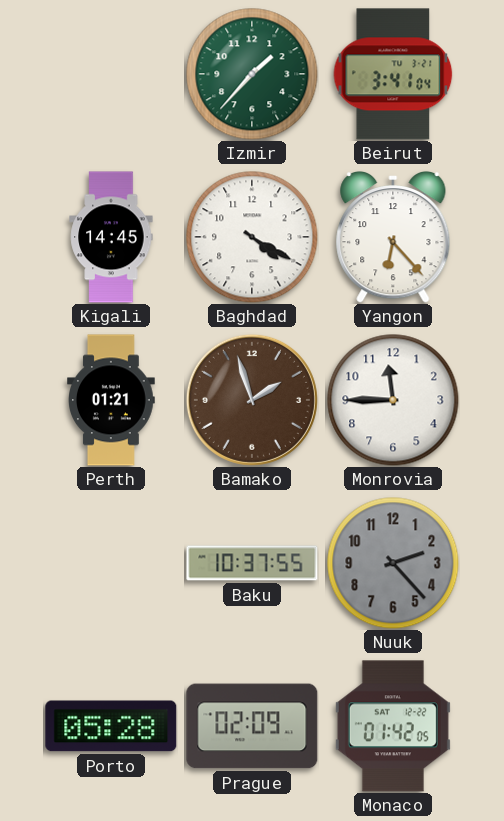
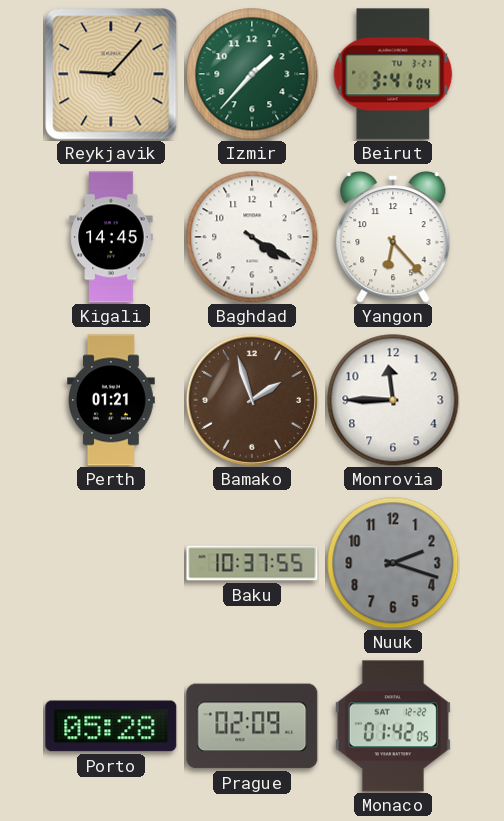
Reykjavik: none -> 9:07
Nuuk: 2:23 -> 2:18
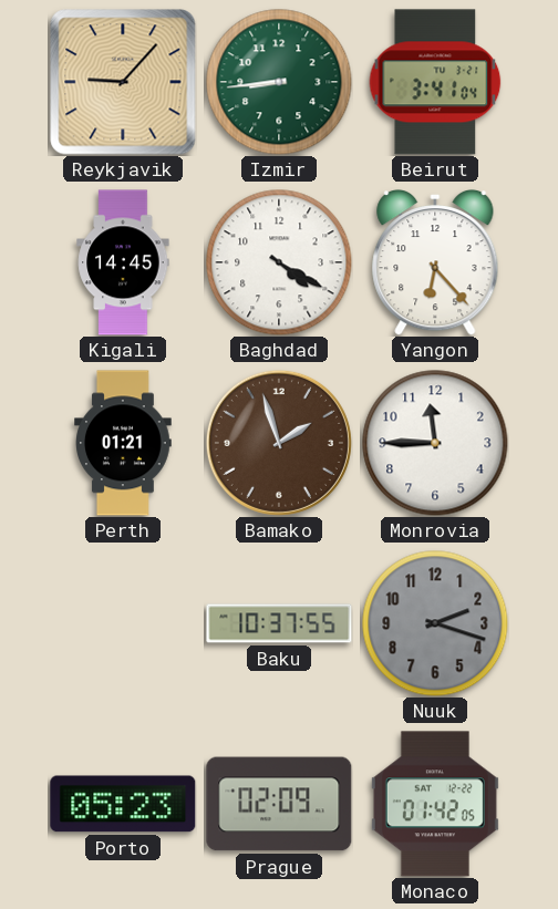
Izmir: 1:37 -> 8:44
Porto: 05:28 -> 05:23
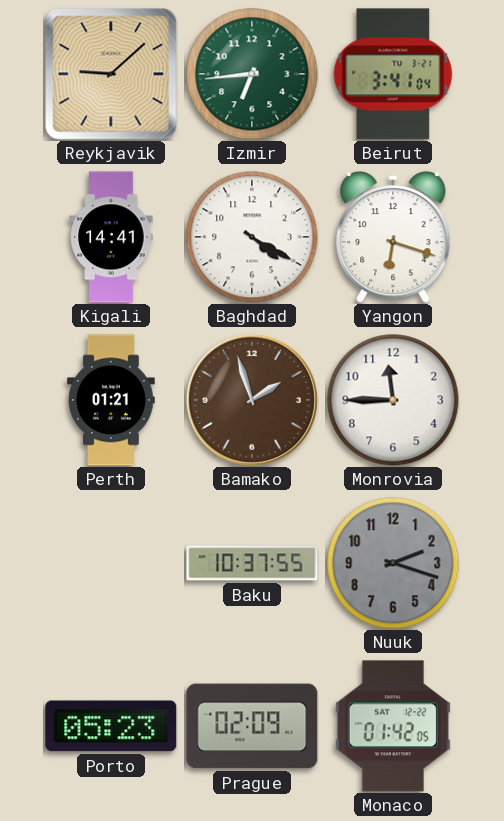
Reykjavik: 9:07 -> 9:08
Izmir: 8:44 -> 6:44
Kigali: 14:45 -> 14:41
Yangon: 6:23 -> 6:18
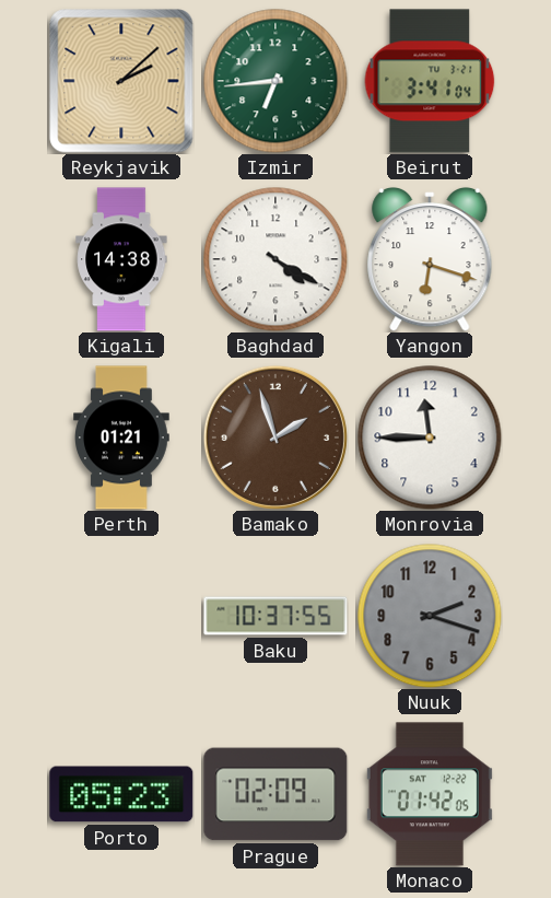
Reykjavik: 9:08 -> 2:08
Kigali: 14:41 -> 14:38
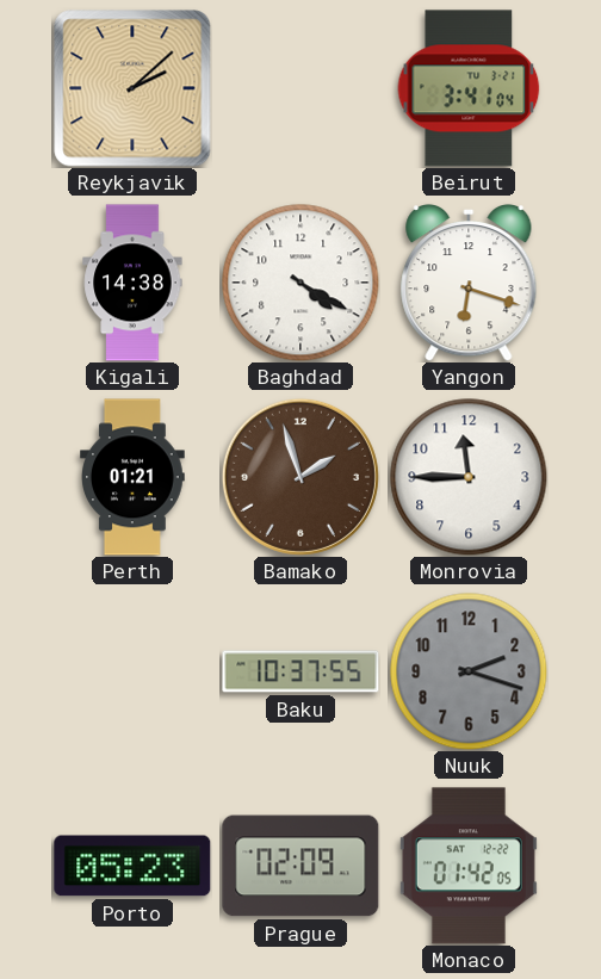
Izmir: 6:44 -> none
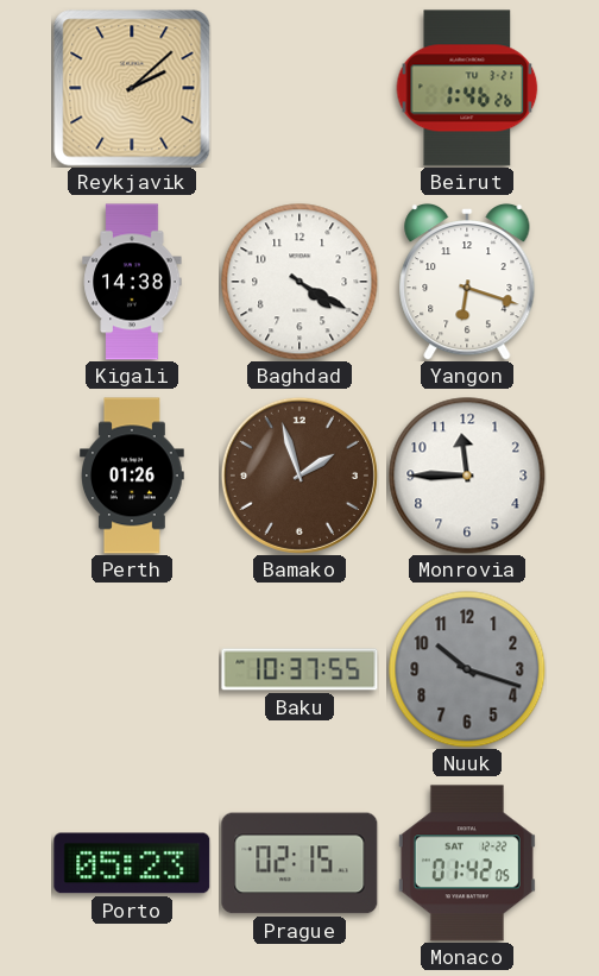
Beirut: 3:41 -> 1:46
Perth: 01:21 -> 01:26
Nuuk: 2:18 -> 10:18
Prague: 02:09 -> 02:15
